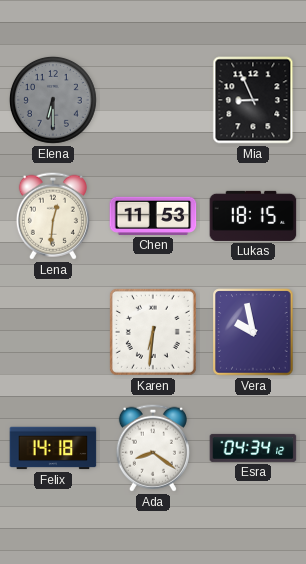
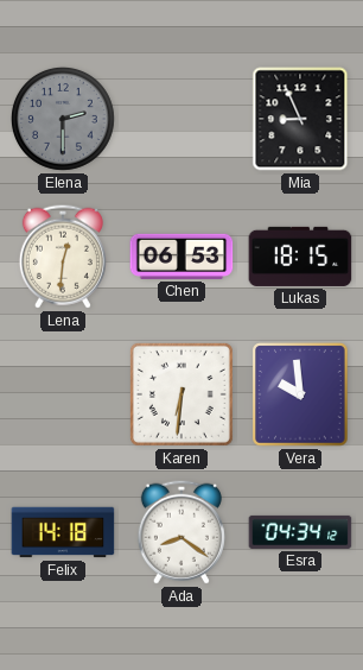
Elena: 6:30 -> 2:30
Chen: 11:53 -> 06:53
Vera: 9:58 -> 9:59
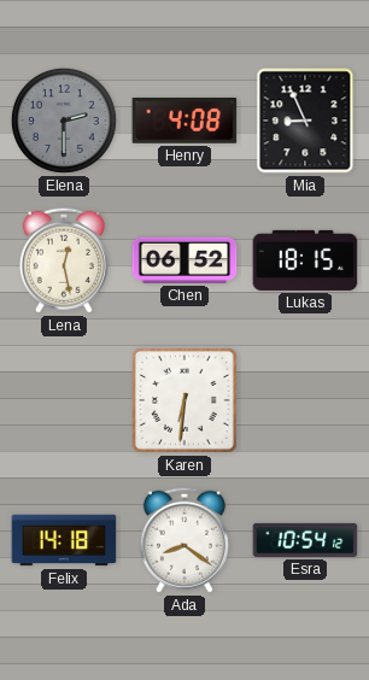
Henry: none -> 4:08
Lena: 12:31 -> 12:28
Chen: 06:53 -> 06:52
Vera: 9:59 -> none
Esra: 04:34 -> 10:54
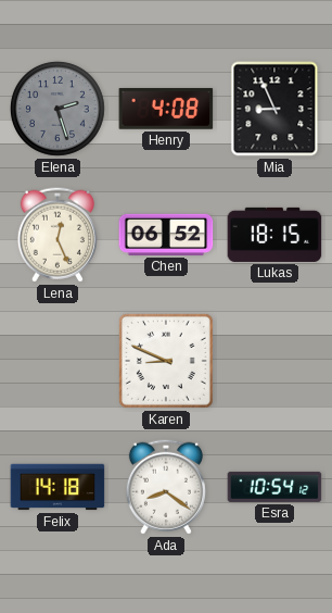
Elena: 2:30 -> 2:27
Lena: 12:28 -> 12:26
Karen: 6:31 -> 8:49
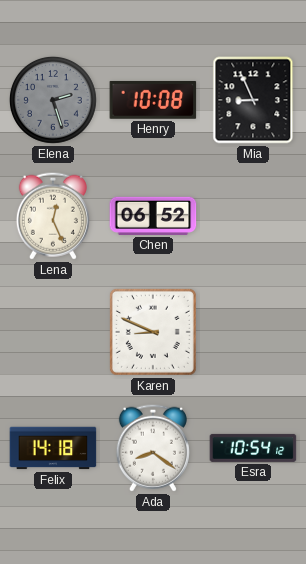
Henry: 4:08 -> 10:08
Lukas: 18:15 -> none
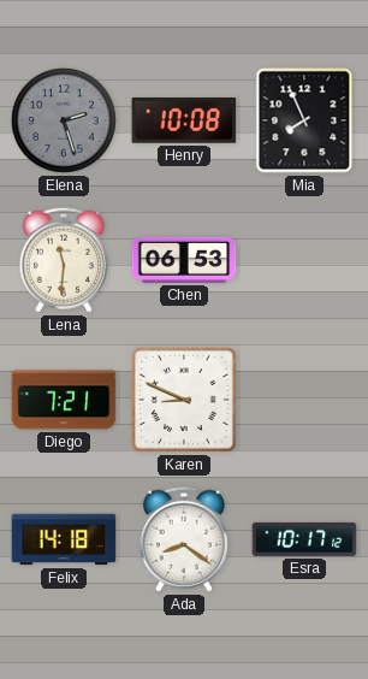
Mia: 8:56 -> 7:56
Lena: 12:26 -> 11:31
Chen: 06:52 -> 06:53
Diego: none -> 7:21
Esra: 10:54 -> 10:17
